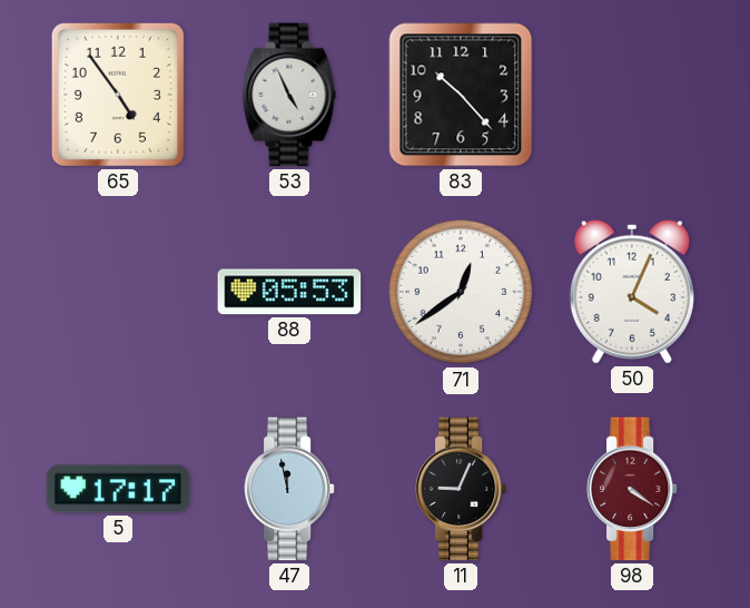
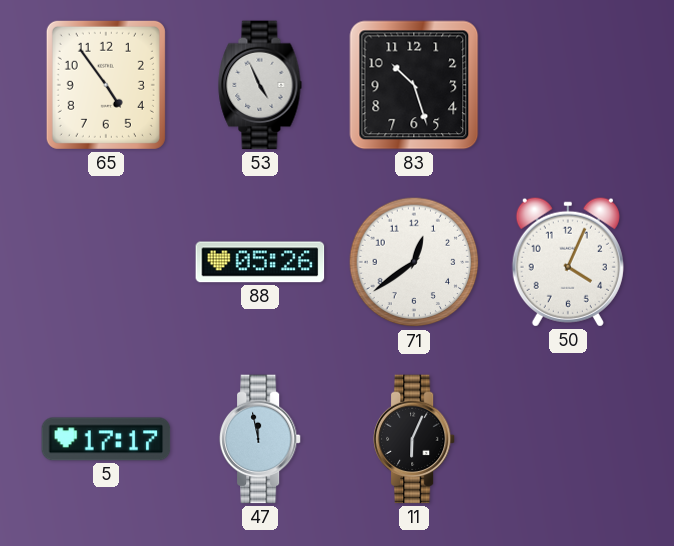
83: 10:23 -> 10:27
88: 05:53 -> 05:26
11: 9:04 -> 6:04
98: 4:21 -> none
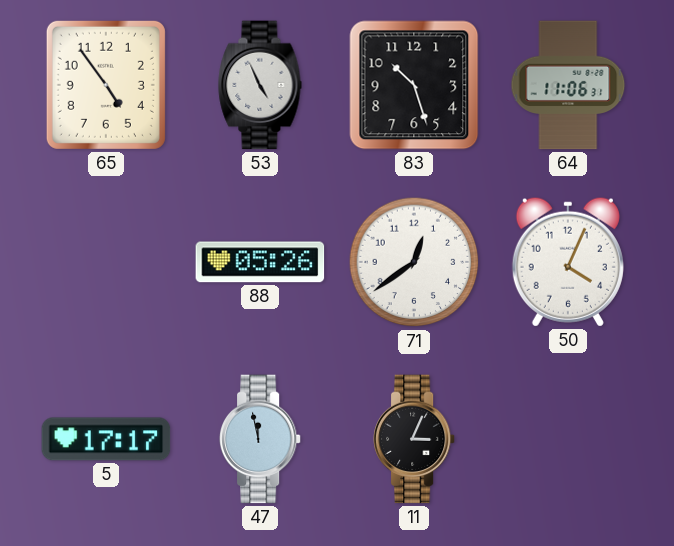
64: none -> 11:06
11: 6:04 -> 3:04
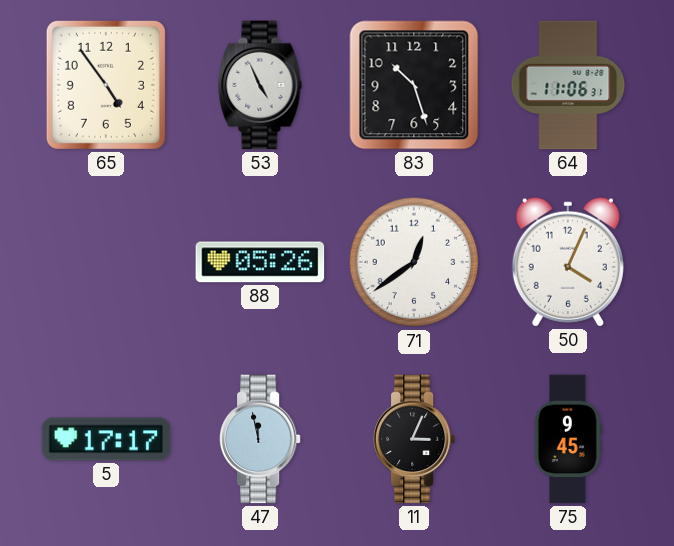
75: none -> 9:45
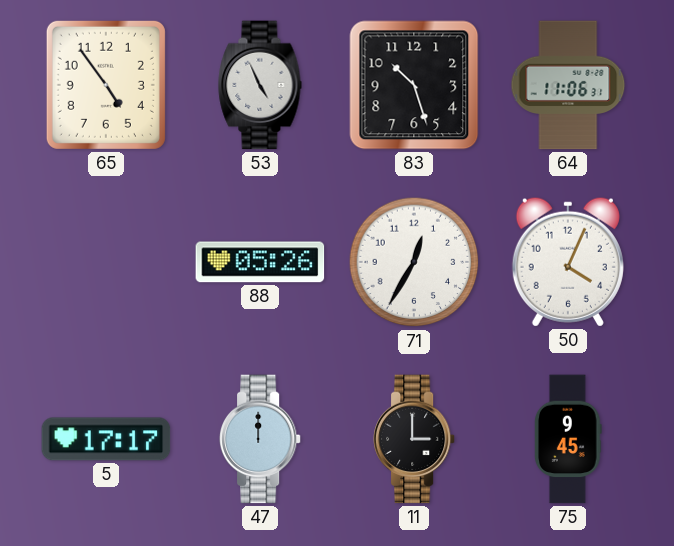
71: 12:39 -> 12:35
47: 11:58 -> 12:00
11: 3:04 -> 3:00
